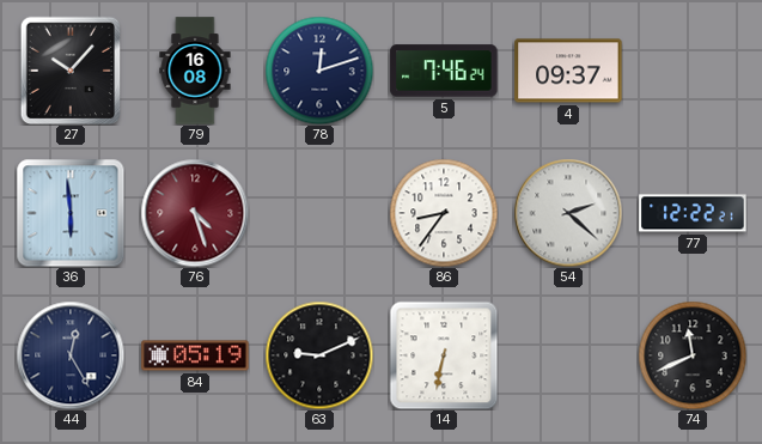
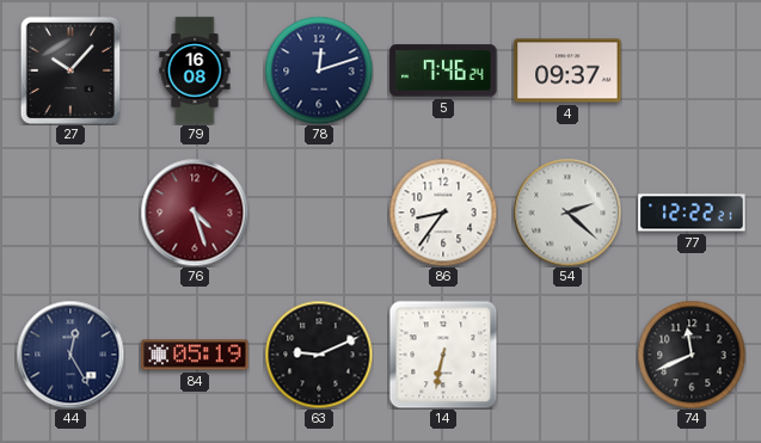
36: 5:59 -> none
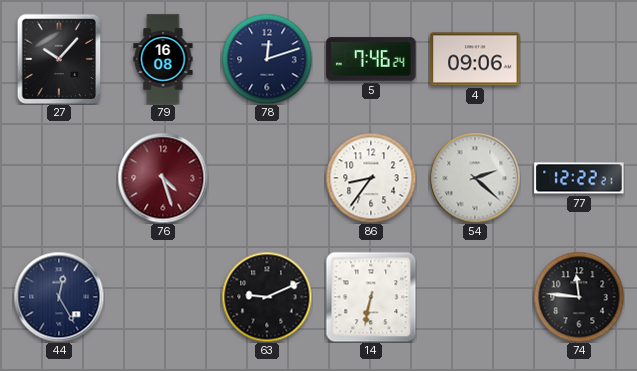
4: 09:37 -> 09:06
84: 05:19 -> none
74: 11:41 -> 11:46
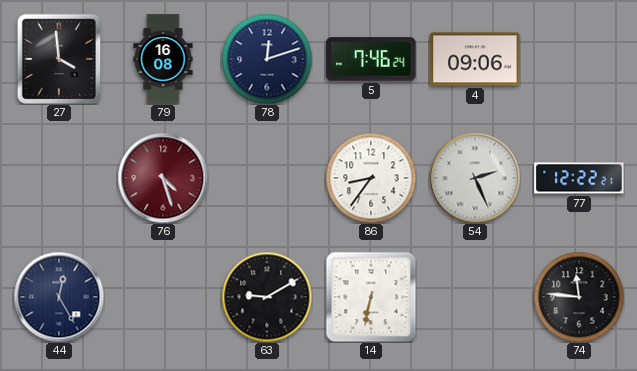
27: 10:07 -> 3:59
54: 2:22 -> 2:26
63: 9:11 -> 9:10
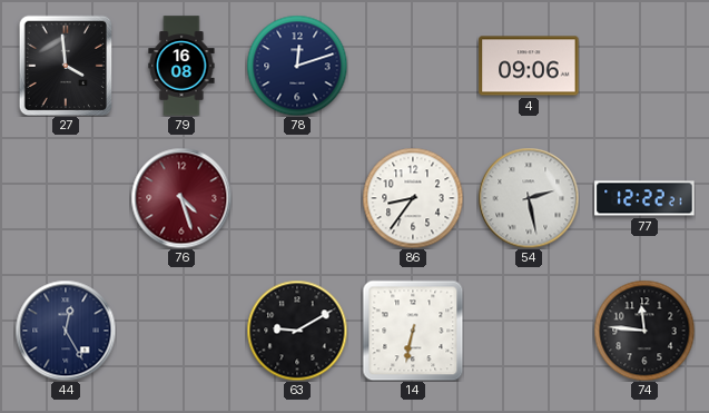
5: 7:46 -> none
54: 2:26 -> 2:28
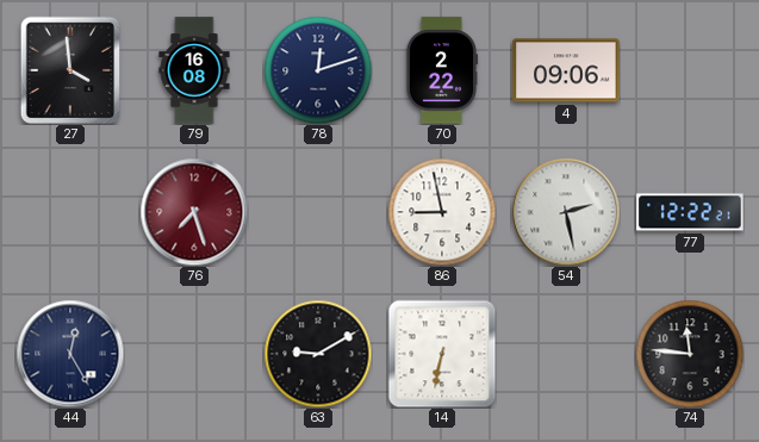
70: none -> 2:22
76: 4:27 -> 7:27
86: 8:36 -> 8:58
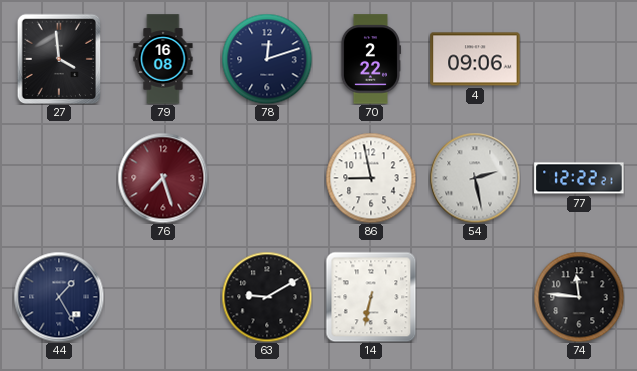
44: 12:25 -> 1:25
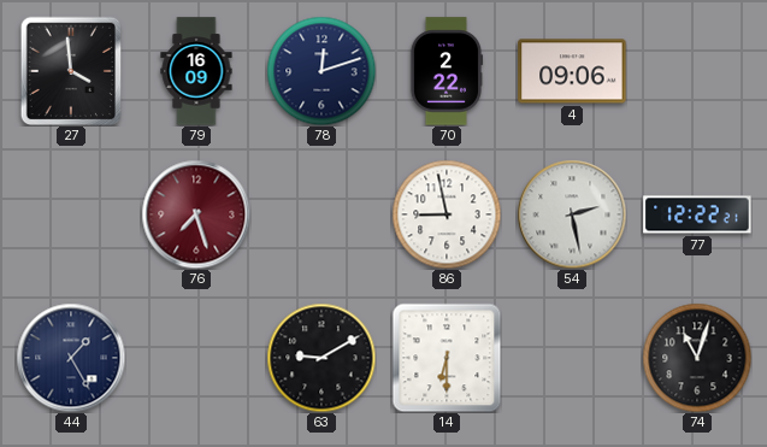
79: 16:08 -> 16:09
14: 6:32 -> 6:30
74: 11:46 -> 11:03
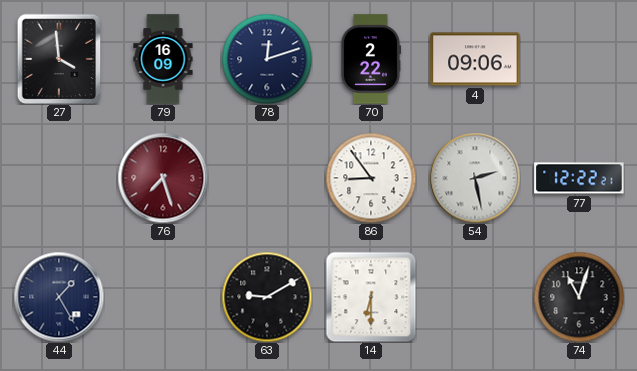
86: 8:58 -> 8:54
